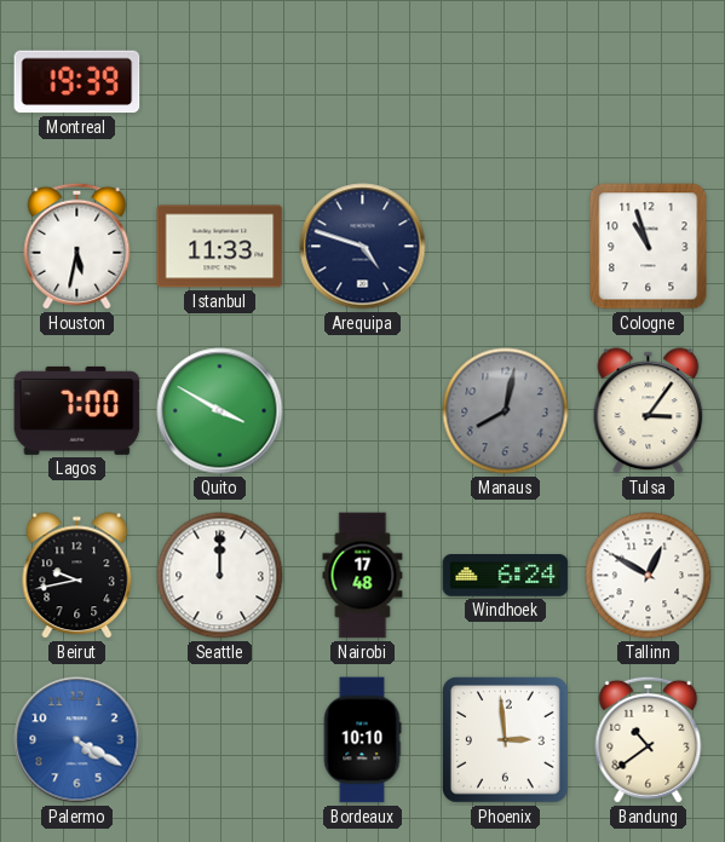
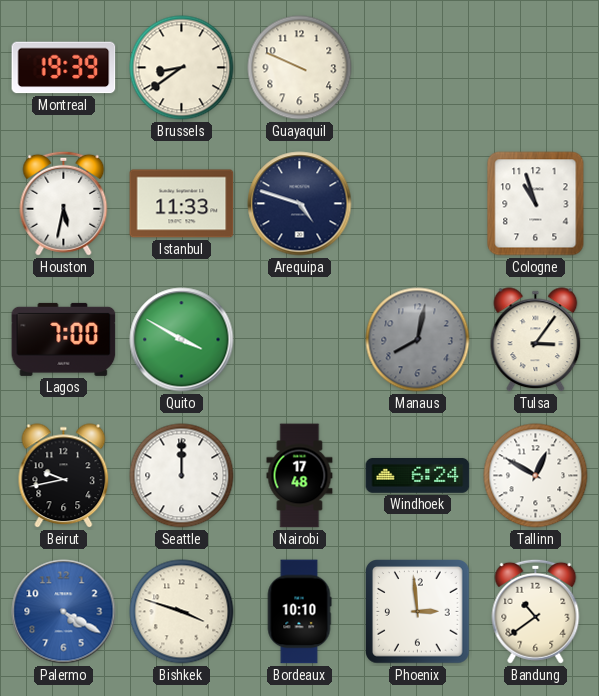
Brussels: none -> 8:39
Guayaquil: none -> 9:49
Bishkek: none -> 3:48
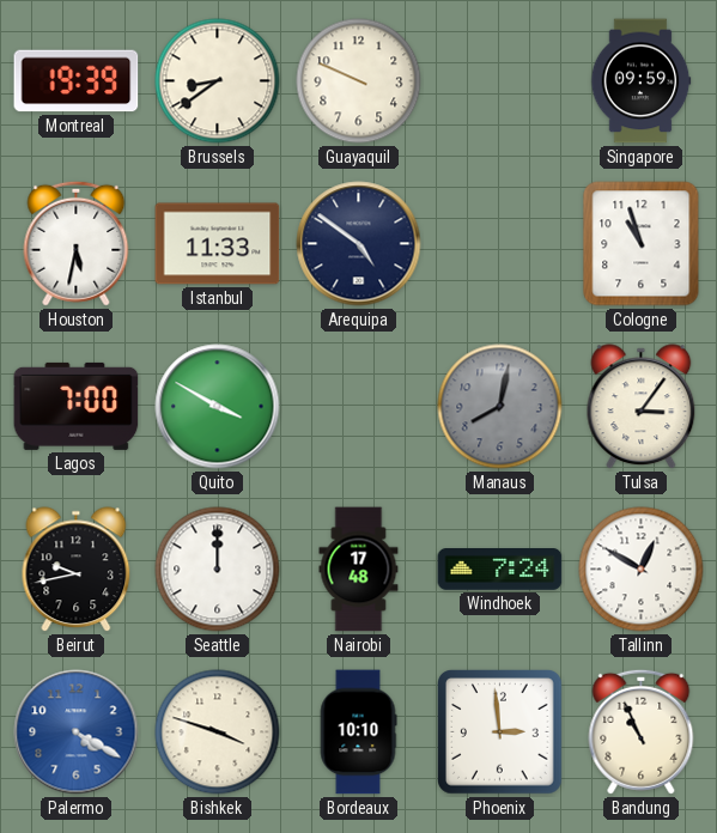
Singapore: none -> 09:59
Arequipa: 4:48 -> 4:51
Windhoek: 6:24 -> 7:24
Bandung: 10:39 -> 10:56
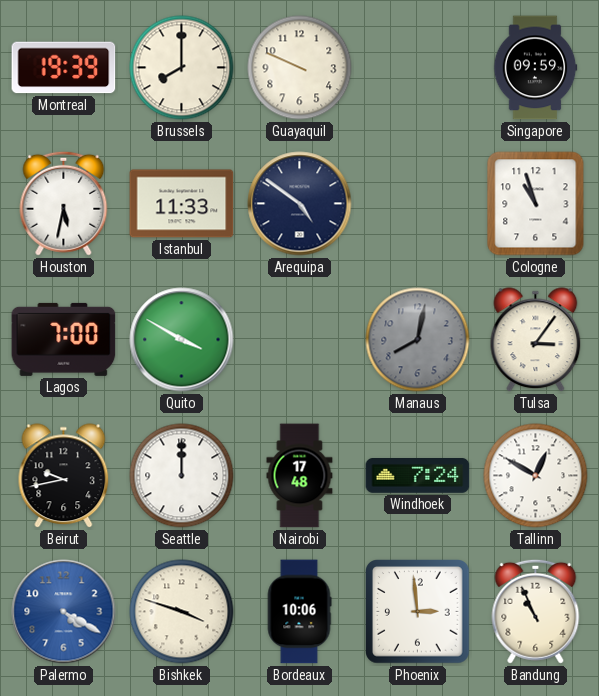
Brussels: 8:39 -> 8:00
Bordeaux: 10:10 -> 10:06
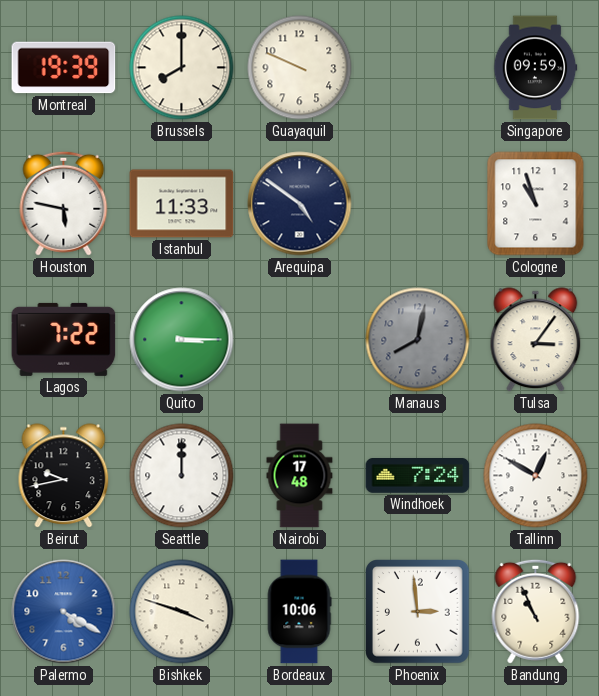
Houston: 5:32 -> 5:47
Lagos: 7:00 -> 7:22
Quito: 3:50 -> 3:15
